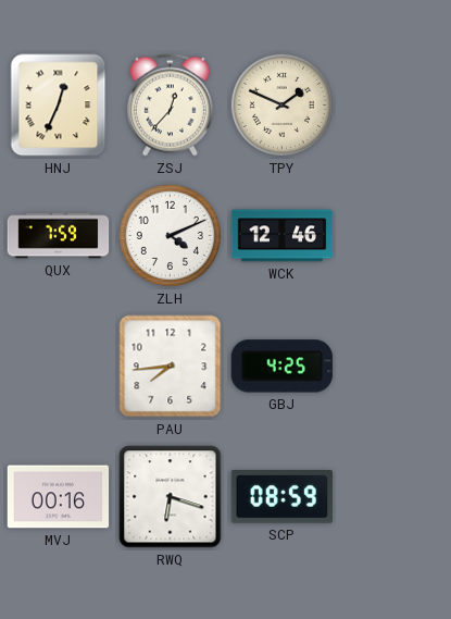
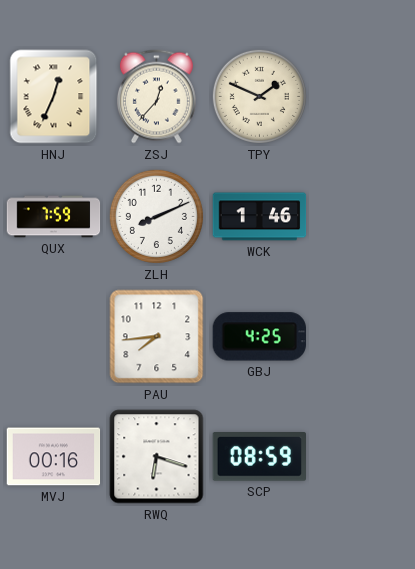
ZLH: 4:11 -> 8:11
WCK: 12:46 -> 1:46
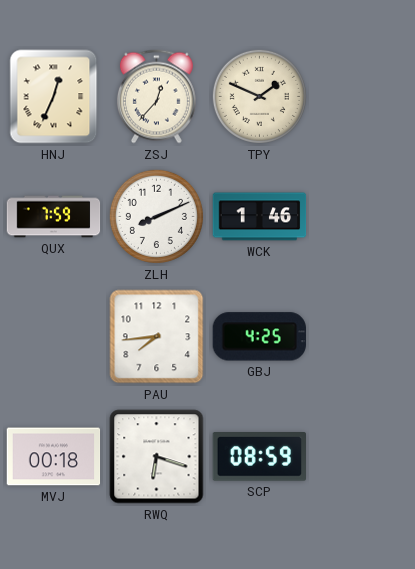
MVJ: 00:16 -> 00:18
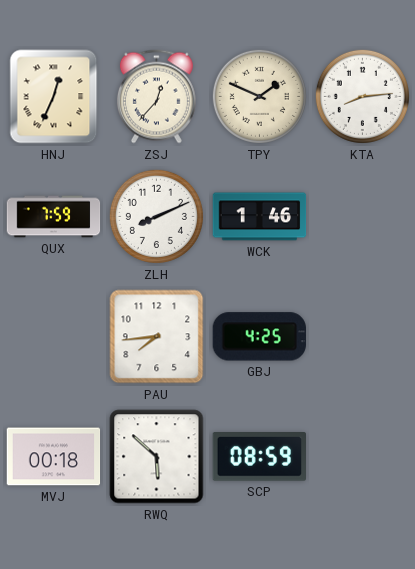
KTA: none -> 8:14
RWQ: 6:18 -> 5:52
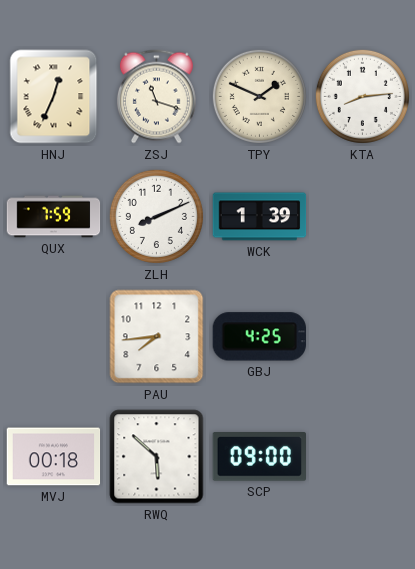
ZSJ: 12:37 -> 11:18
WCK: 1:46 -> 1:39
SCP: 08:59 -> 09:00
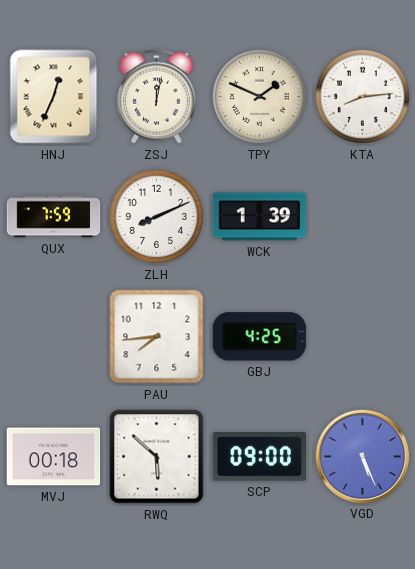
ZSJ: 11:18 -> 12:02
VGD: none -> 5:26
